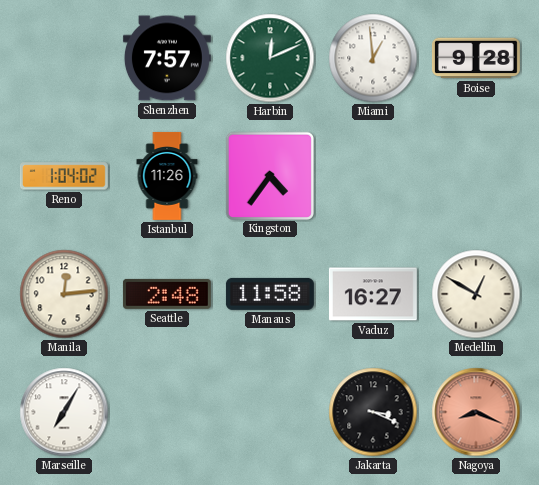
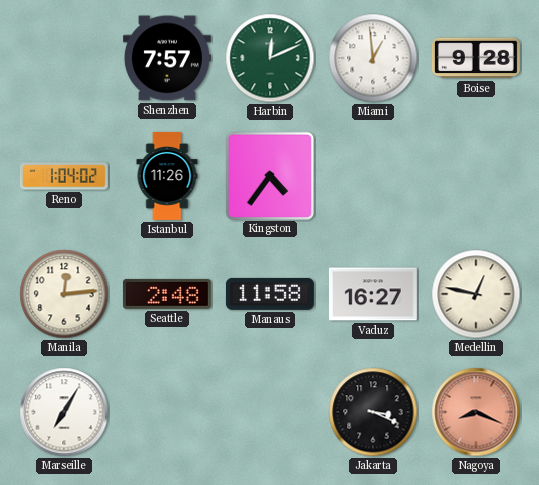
Medellin: 12:50 -> 12:47
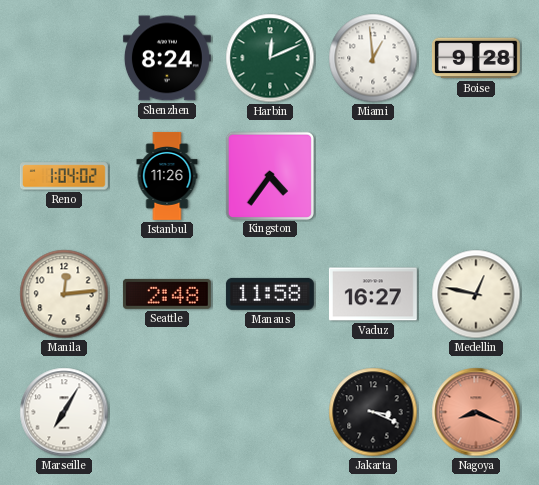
Shenzhen: 7:57 -> 8:24
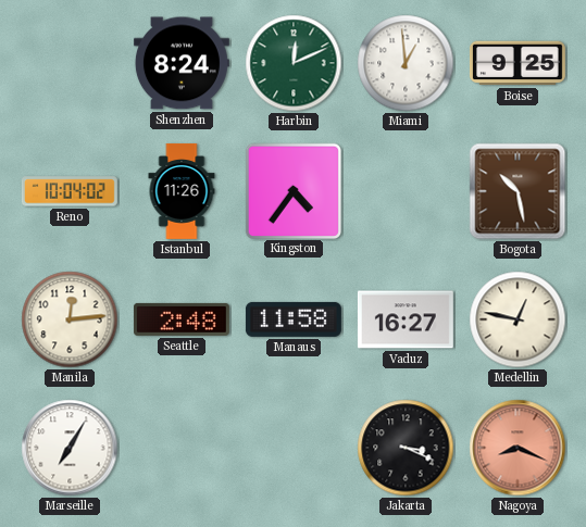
Boise: 9:28 -> 9:25
Reno: 1:04 -> 10:04
Bogota: none -> 10:28
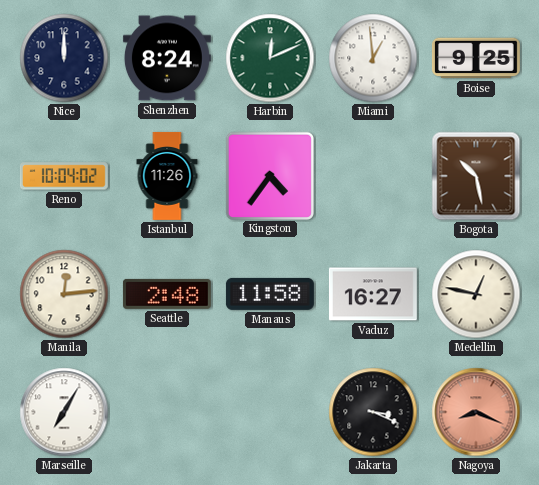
Nice: none -> 12:00
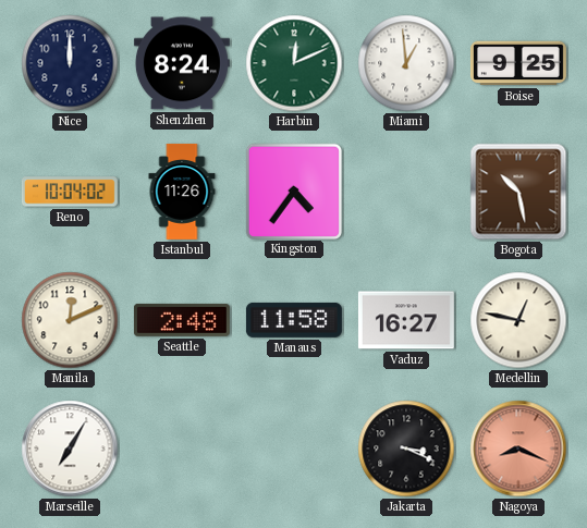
Manila: 12:14 -> 12:11
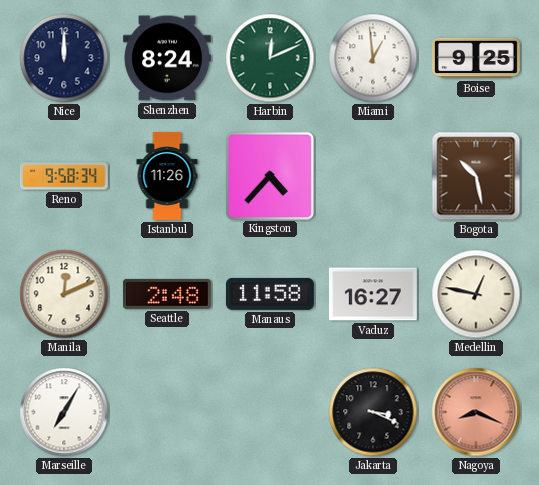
Reno: 10:04 -> 9:58
Kingston: 4:36 -> 4:37
